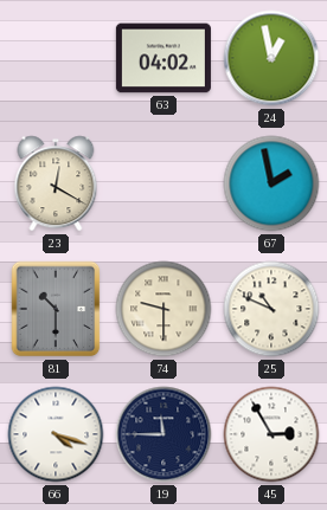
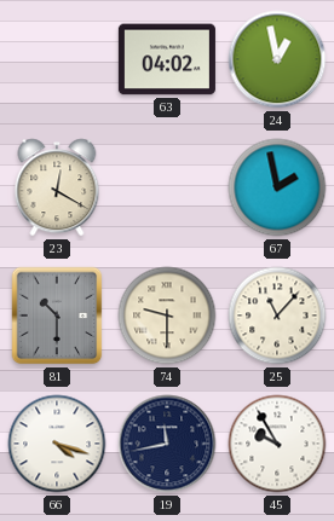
25: 10:49 -> 11:07
19: 11:45 -> 11:43
45: 2:55 -> 9:55
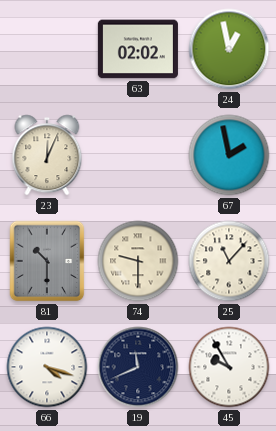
63: 04:02 -> 02:02
23: 12:20 -> 12:04
19: 11:43 -> 11:41
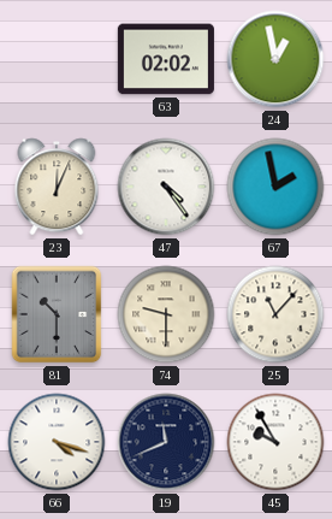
47: none -> 4:24
